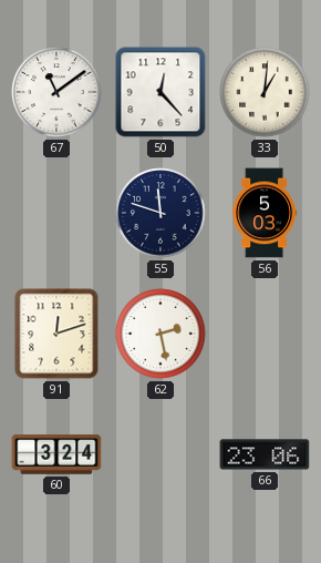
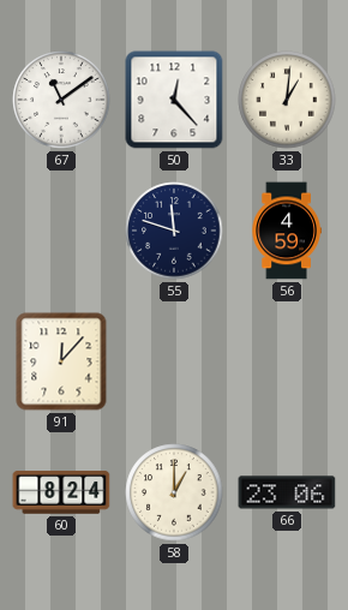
56: 5:03 -> 4:59
91: 12:12 -> 12:07
62: 2:28 -> none
60: 3:24 -> 8:24
58: none -> 1:00
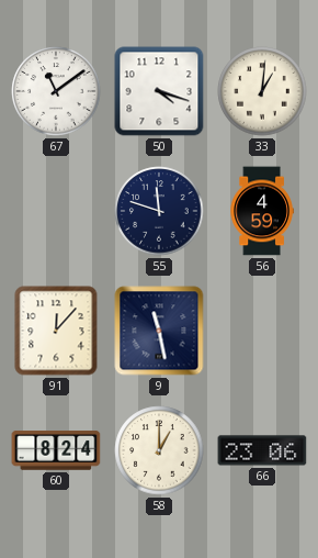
50: 12:23 -> 4:18
9: none -> 11:28
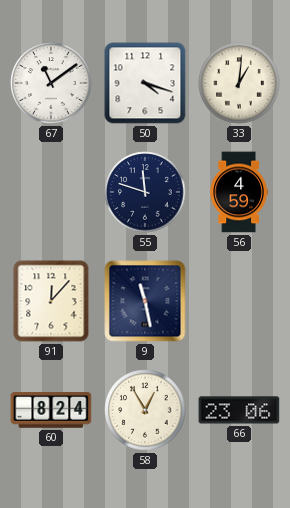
58: 1:00 -> 12:55
